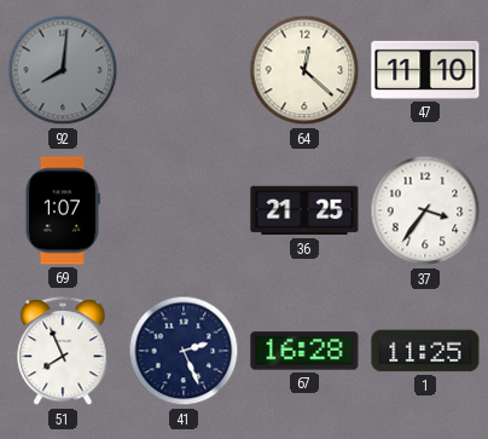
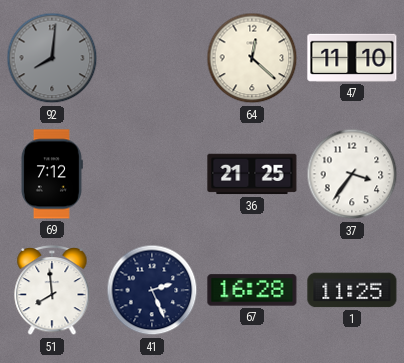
69: 1:07 -> 7:12
51: 7:56 -> 7:59
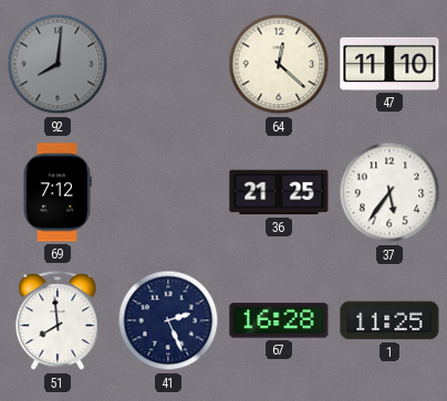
37: 3:36 -> 5:36
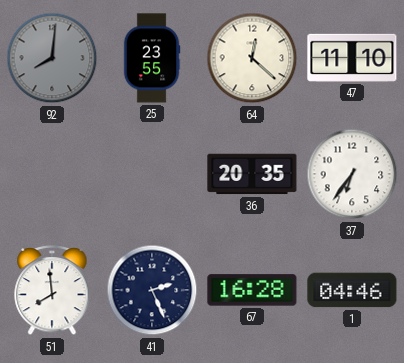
25: none -> 23:55
69: 7:12 -> none
36: 21:25 -> 20:35
37: 5:36 -> 6:36
1: 11:25 -> 04:46
